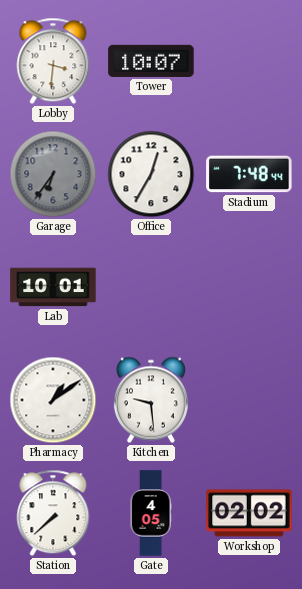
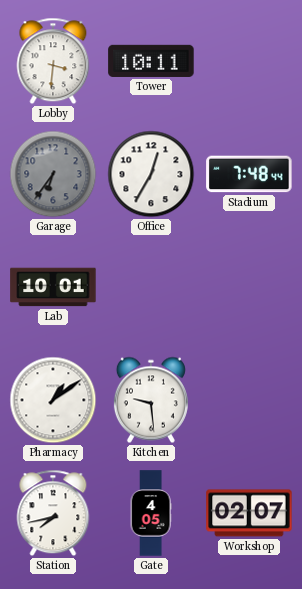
Tower: 10:07 -> 10:11
Station: 7:38 -> 7:43
Workshop: 02:02 -> 02:07
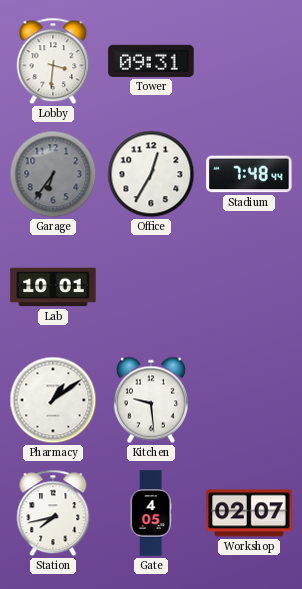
Tower: 10:11 -> 09:31
